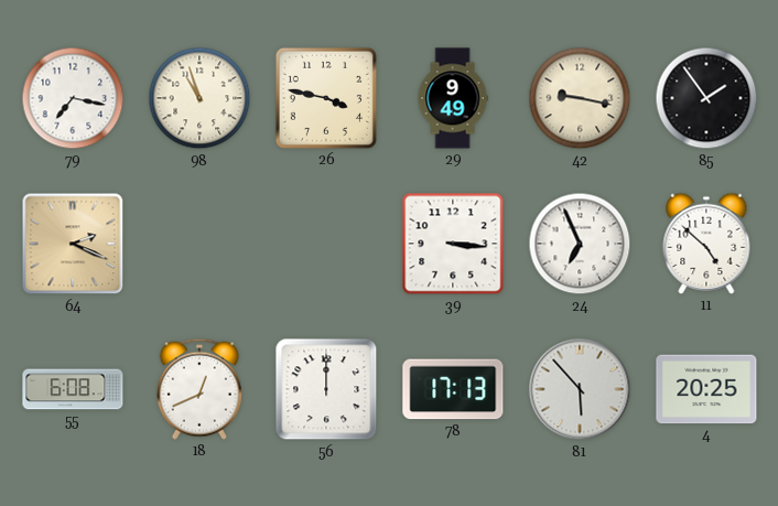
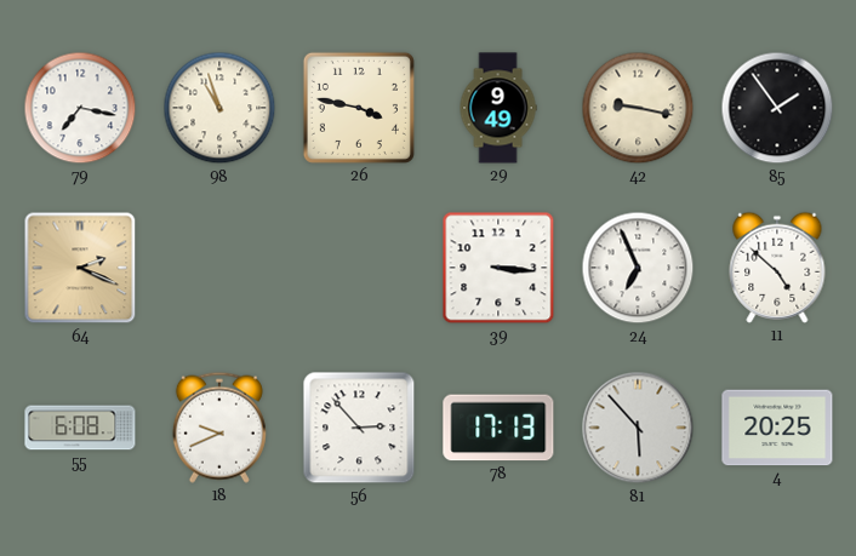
18: 12:41 -> 9:41
56: 12:00 -> 2:53
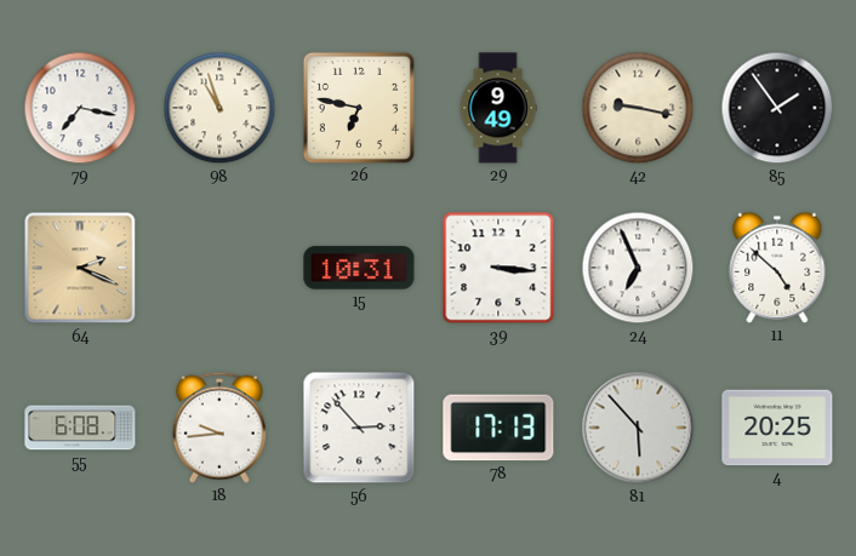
26: 3:47 -> 6:47
15: none -> 10:31
18: 9:41 -> 9:44
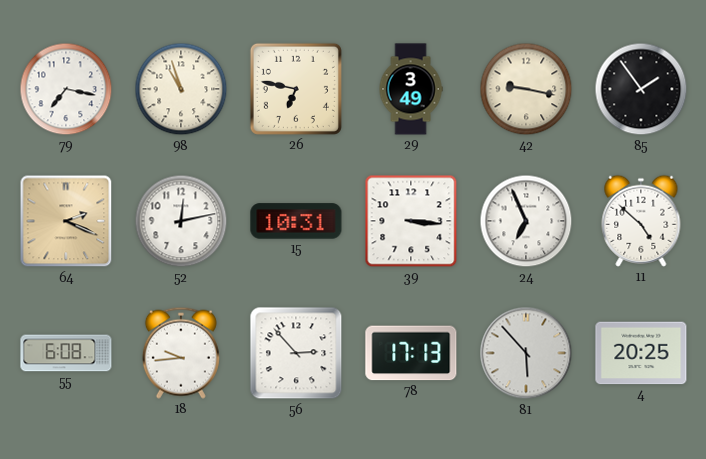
29: 9:49 -> 3:49
52: none -> 12:13
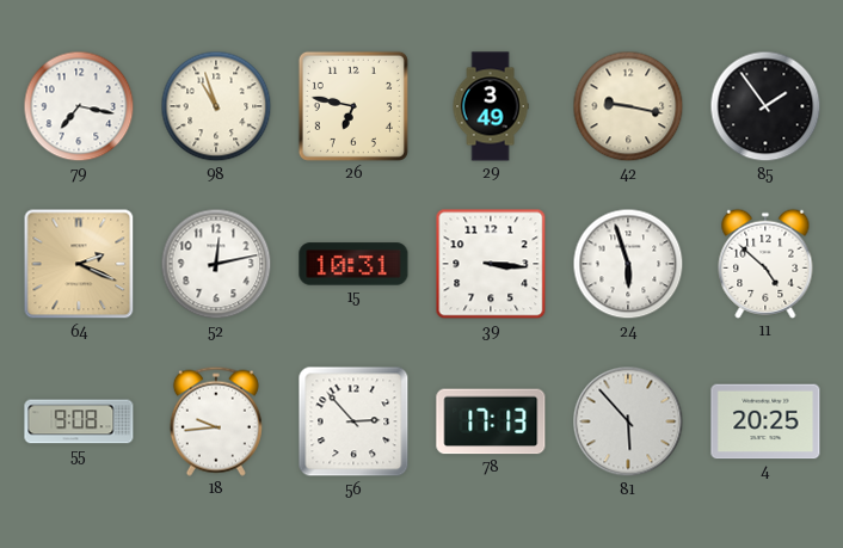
24: 6:56 -> 5:57
55: 6:08 -> 9:08
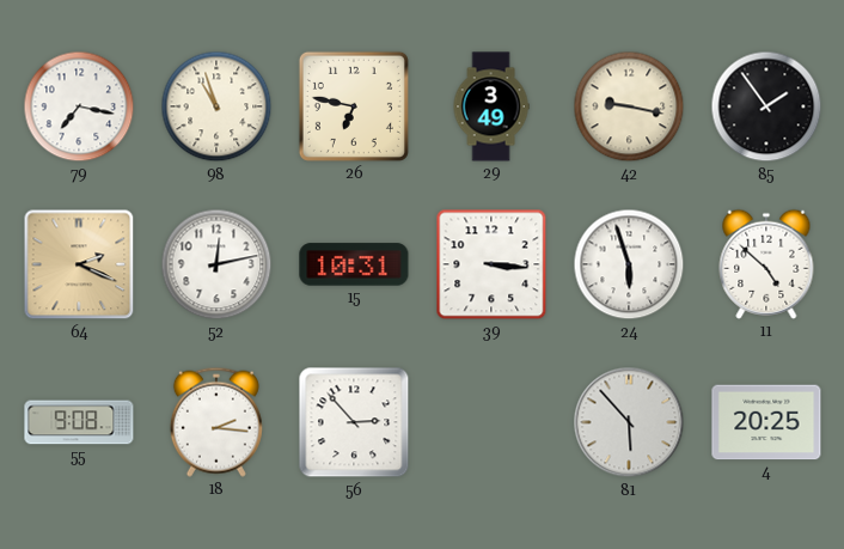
18: 9:44 -> 2:16
78: 17:13 -> none
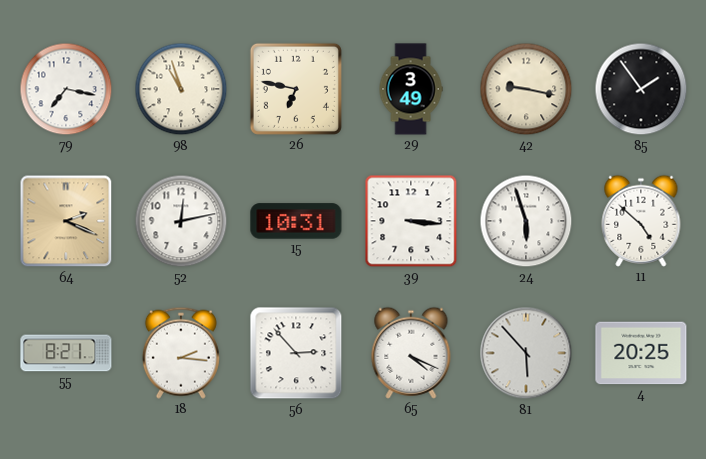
55: 9:08 -> 8:21
65: none -> 4:19
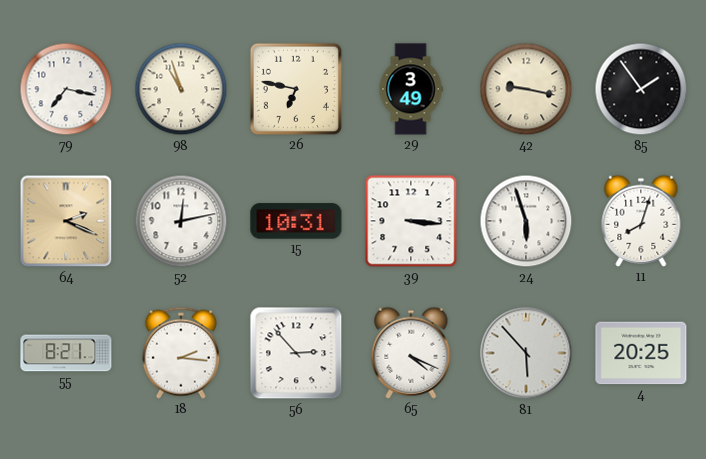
11: 4:52 -> 8:03
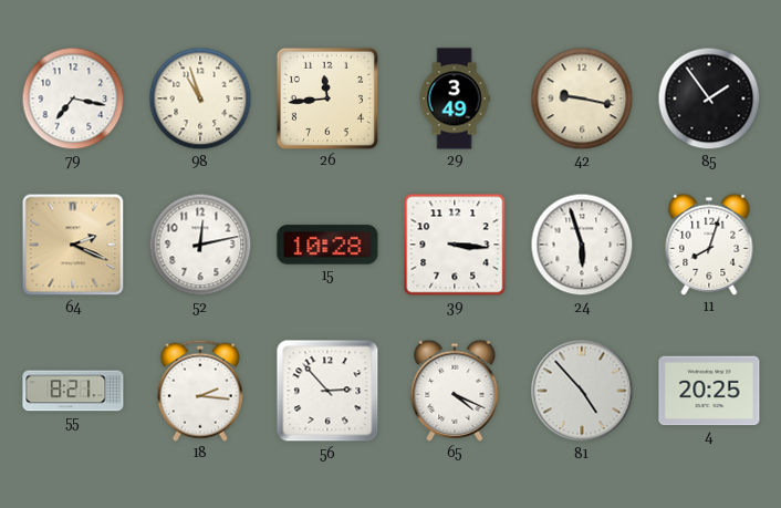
26: 6:47 -> 11:44
15: 10:31 -> 10:28
81: 5:53 -> 4:53
